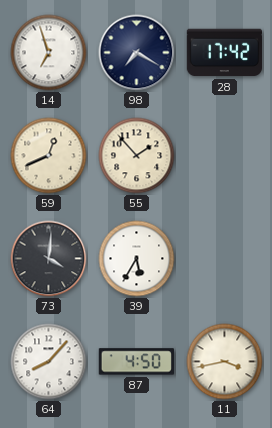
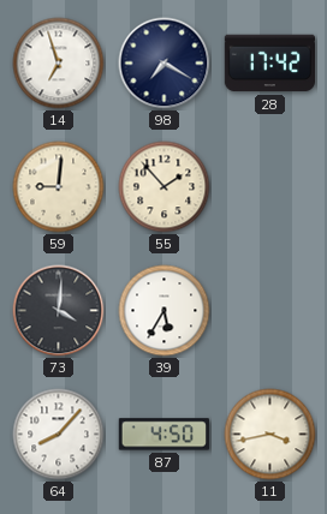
59: 12:41 -> 9:01
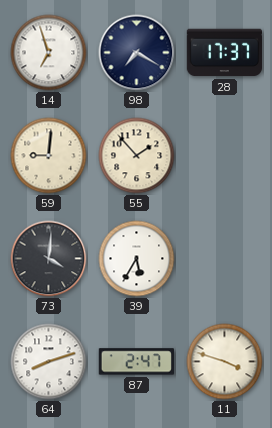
28: 17:42 -> 17:37
64: 8:07 -> 8:12
87: 4:50 -> 2:47
11: 3:43 -> 3:48
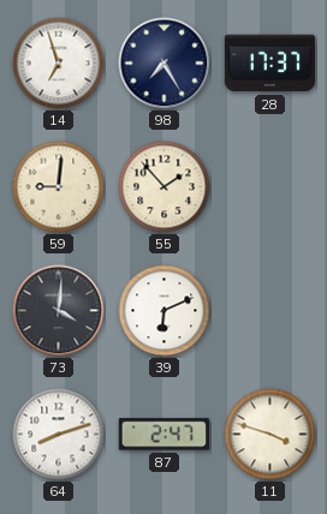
98: 7:20 -> 7:25
39: 5:35 -> 6:11
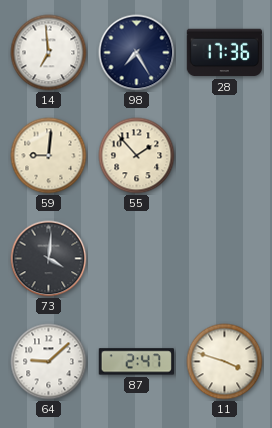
14: 6:57 -> 6:59
28: 17:37 -> 17:36
39: 6:11 -> none
64: 8:12 -> 9:08
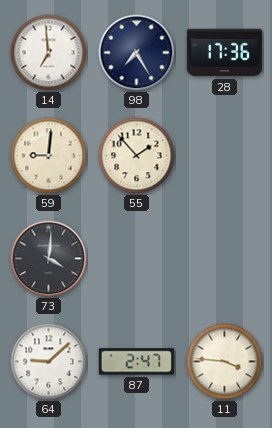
11: 3:48 -> 3:46
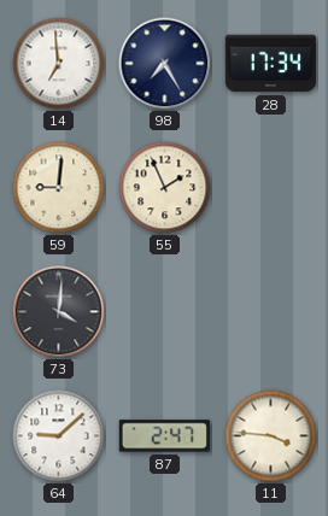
28: 17:36 -> 17:34
55: 1:53 -> 1:56
